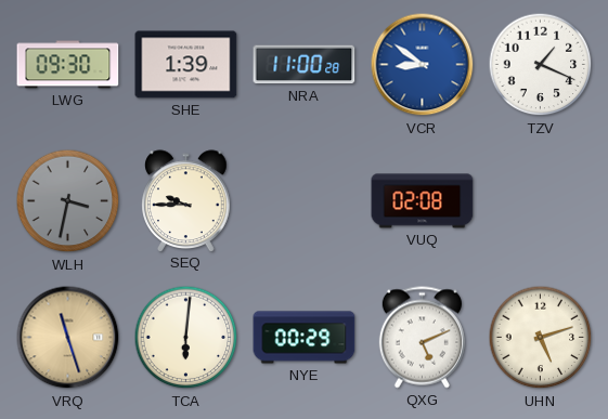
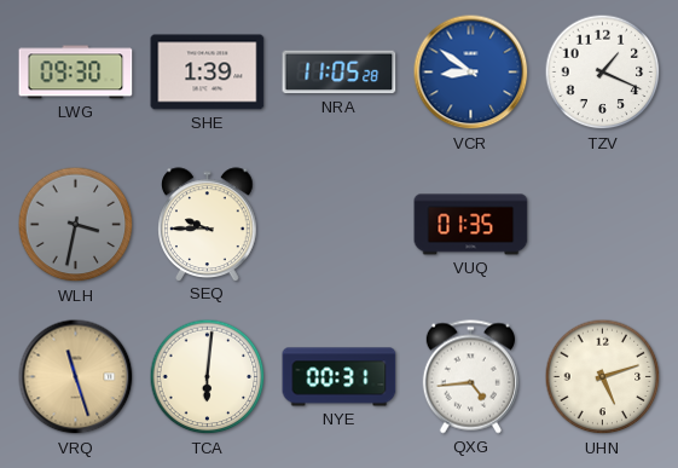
NRA: 11:00 -> 11:05
VUQ: 02:08 -> 01:35
NYE: 00:29 -> 00:31
QXG: 5:11 -> 4:44
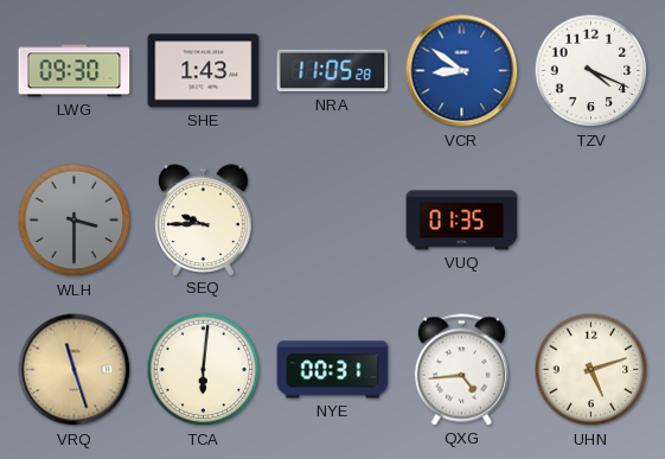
SHE: 1:39 -> 1:43
TZV: 1:19 -> 4:19
WLH: 3:32 -> 3:30
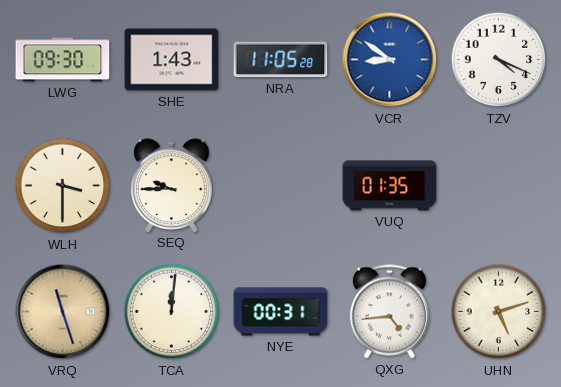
WLH dial: grey -> cream
TCA: 6:01 -> 12:01
